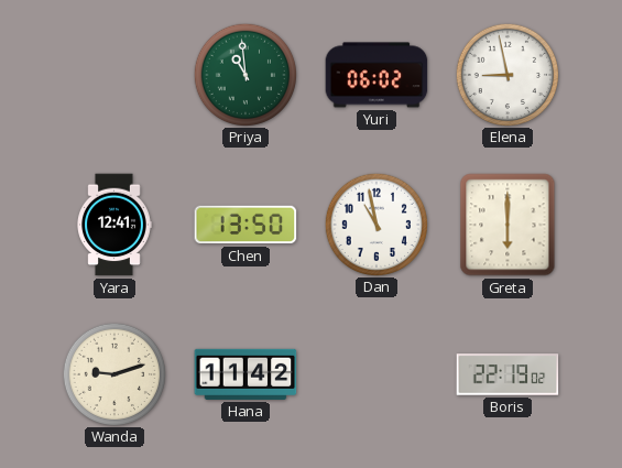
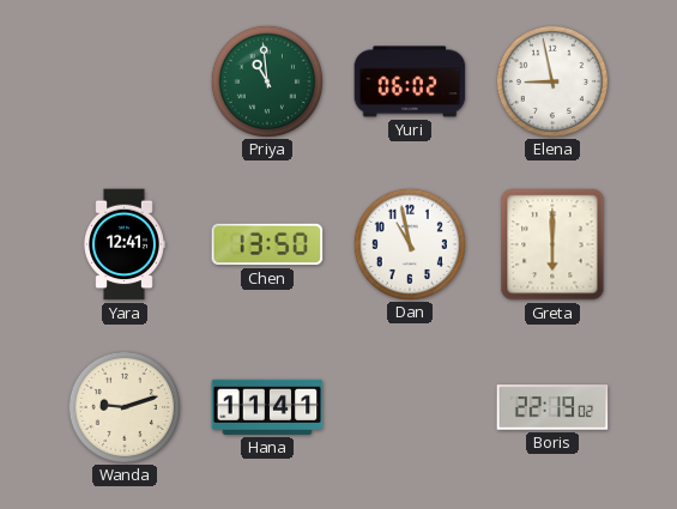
Hana: 11:42 -> 11:41
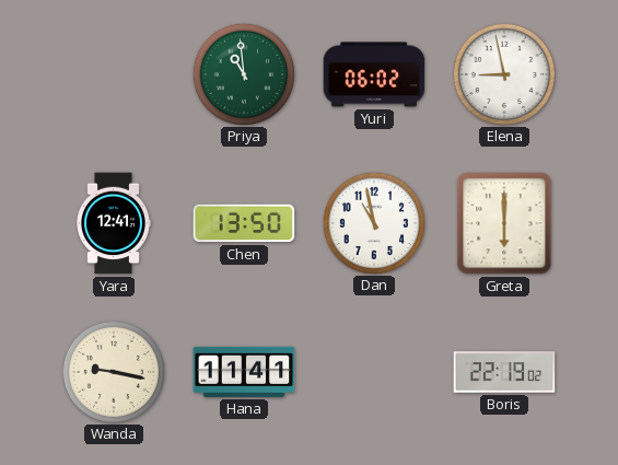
Wanda: 9:12 -> 9:17
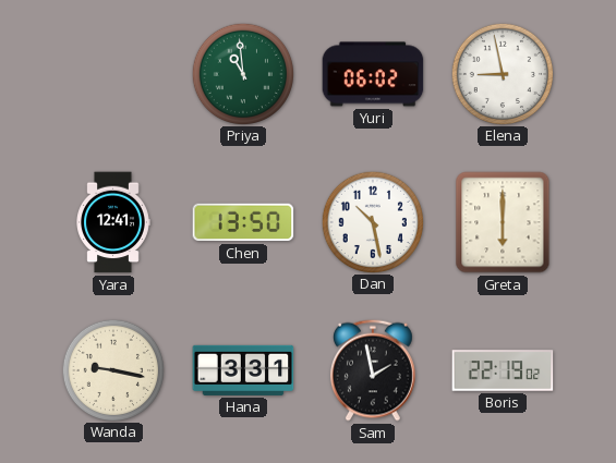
Dan: 10:58 -> 10:28
Hana: 11:41 -> 3:31
Sam: none -> 1:58
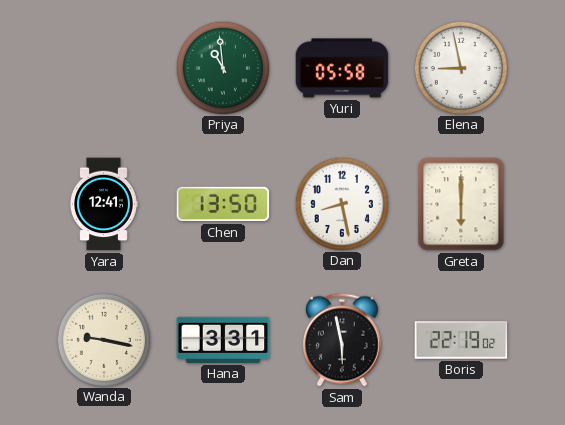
Yuri: 06:02 -> 05:58
Dan: 10:28 -> 8:28
Sam: 1:58 -> 5:58
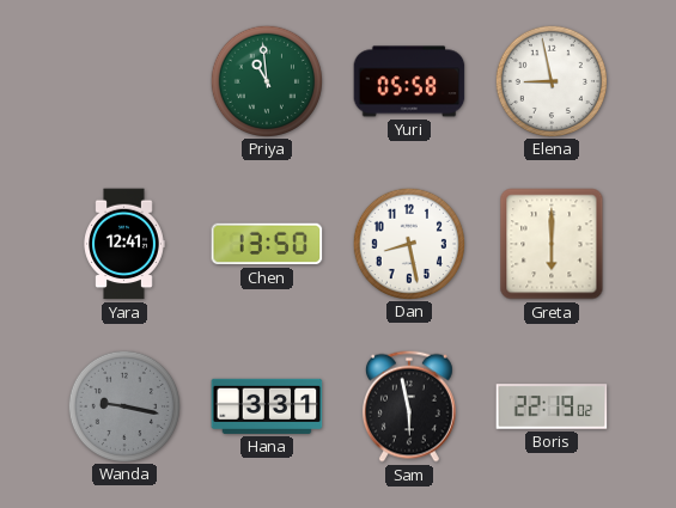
Wanda dial: cream -> grey
